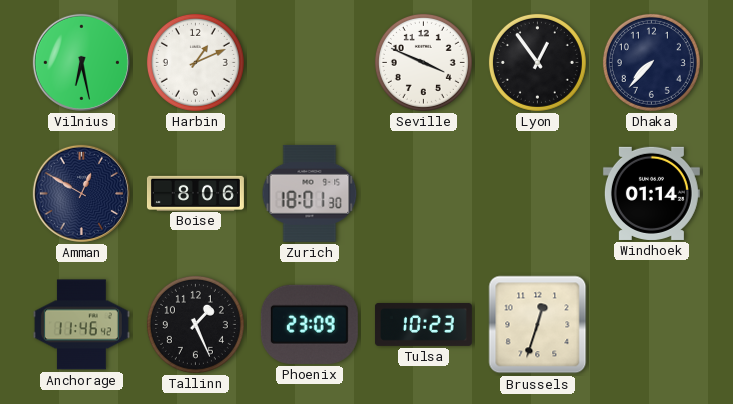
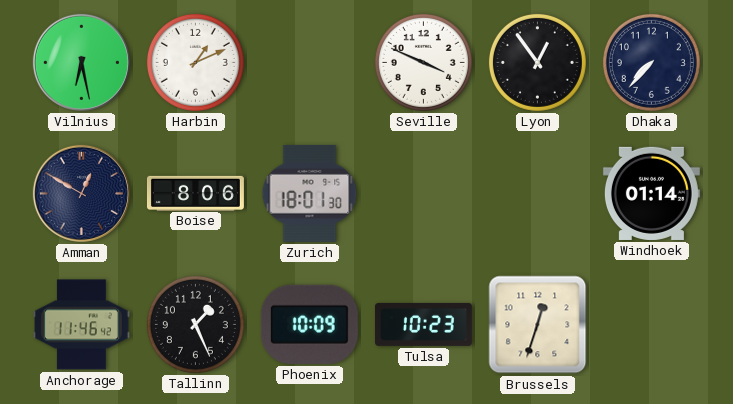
Phoenix: 23:09 -> 10:09
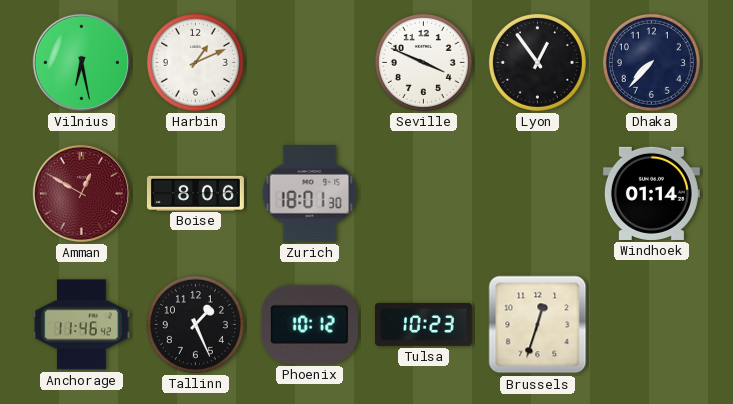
Amman dial: navy -> burgundy
Phoenix: 10:09 -> 10:12
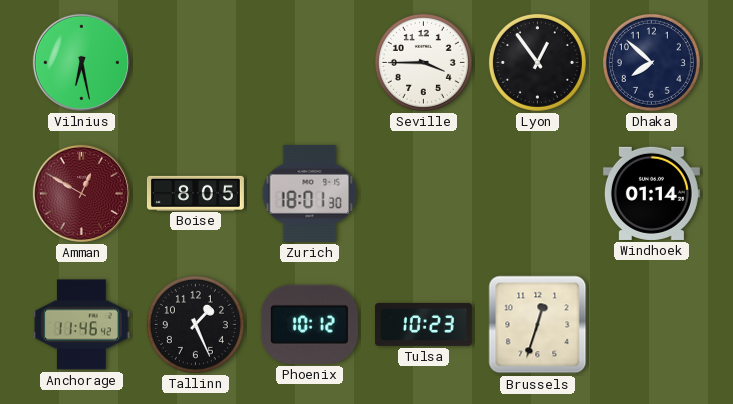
Harbin: 1:11 -> none
Seville: 3:49 -> 3:45
Dhaka: 7:37 -> 7:52
Boise: 8:06 -> 8:05
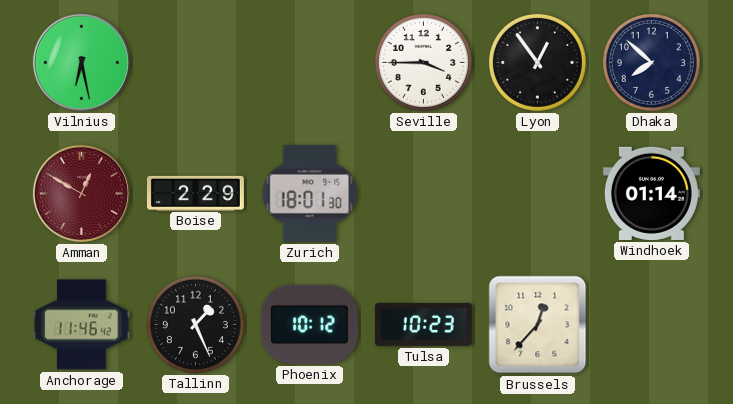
Boise: 8:05 -> 2:29
Brussels: 12:33 -> 12:37
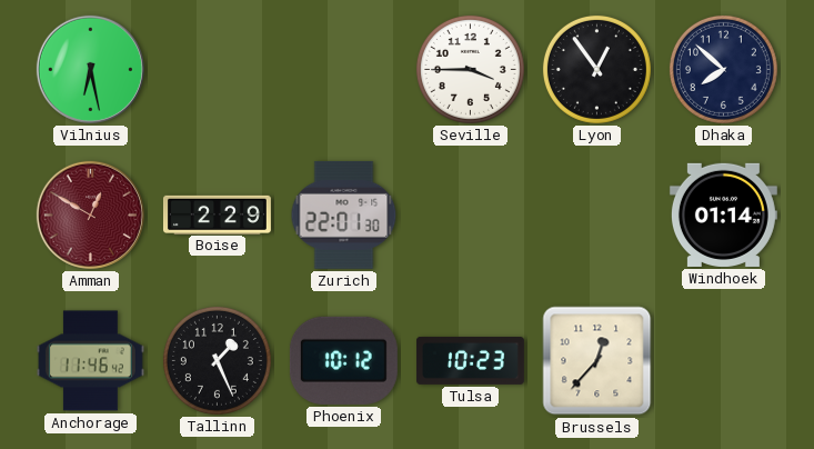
Zurich: 18:01 -> 22:01
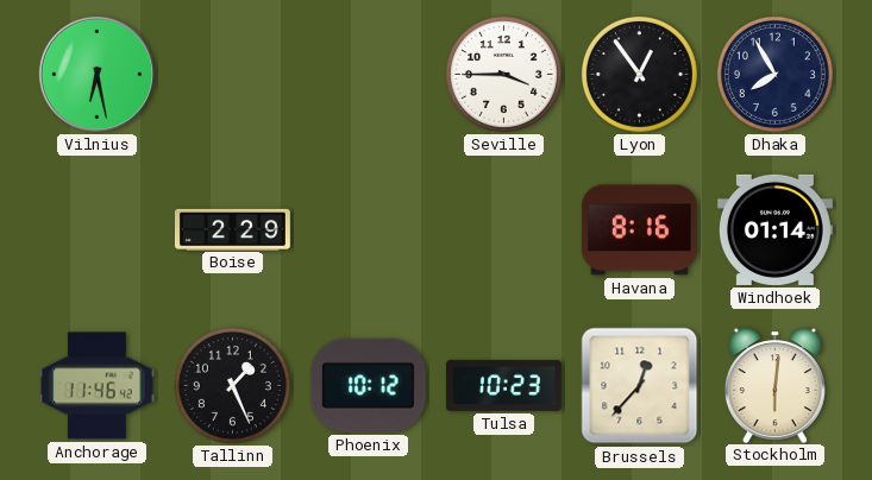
Dhaka: 7:52 -> 7:55
Amman: 12:50 -> none
Zurich: 22:01 -> none
Havana: none -> 8:16
Stockholm: none -> 6:01
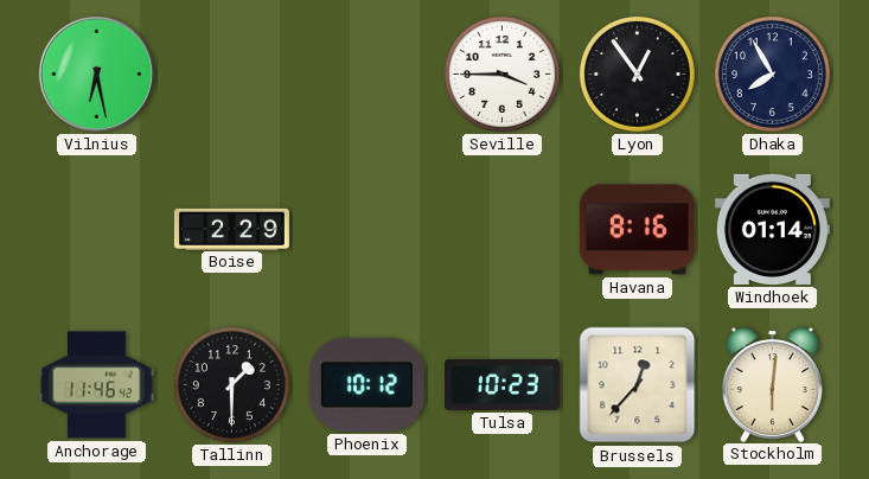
Tallinn: 1:26 -> 1:30
